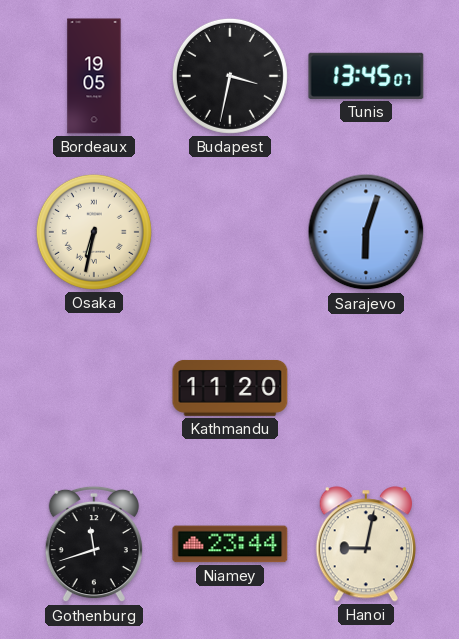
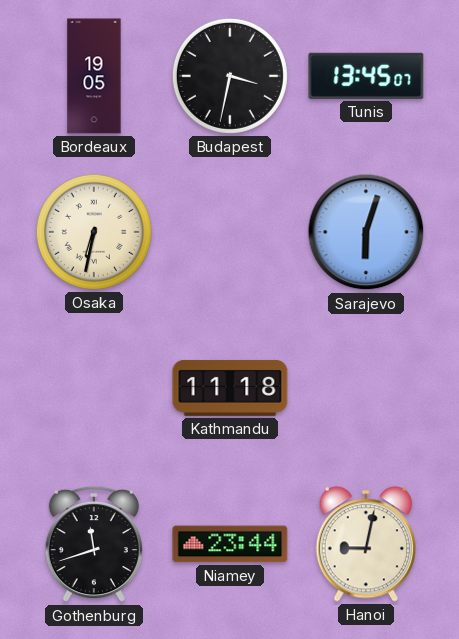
Kathmandu: 11:20 -> 11:18
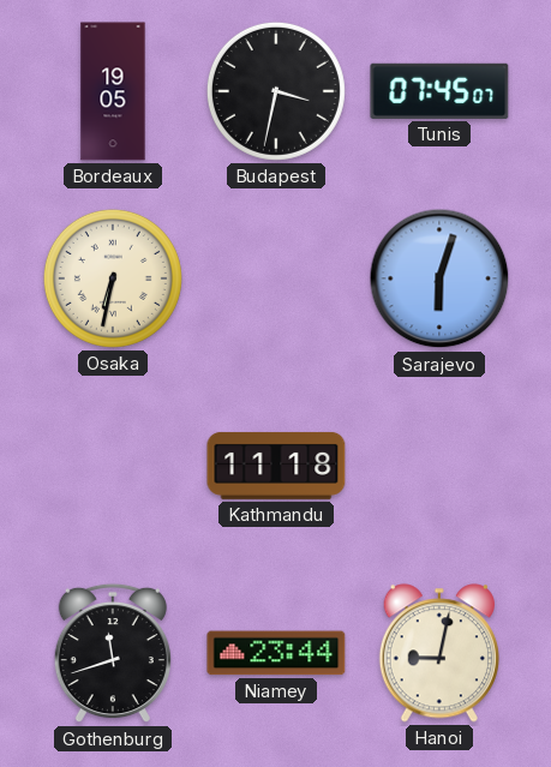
Tunis: 13:45 -> 07:45
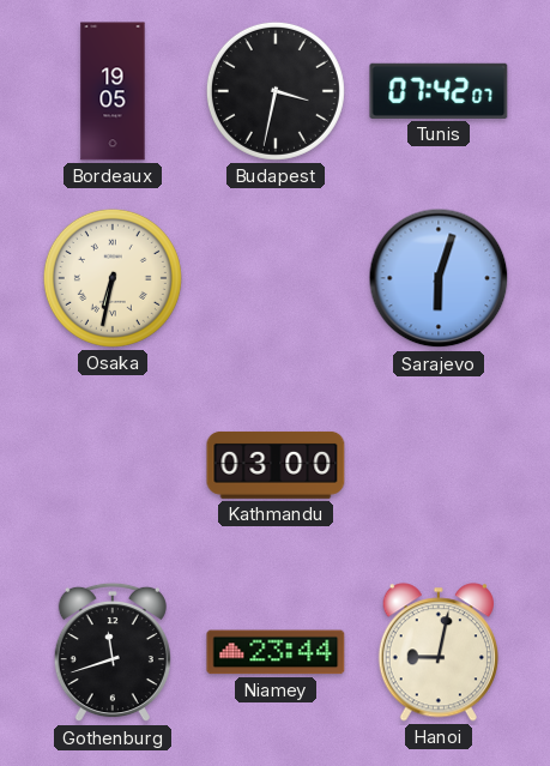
Tunis: 07:45 -> 07:42
Kathmandu: 11:18 -> 03:00
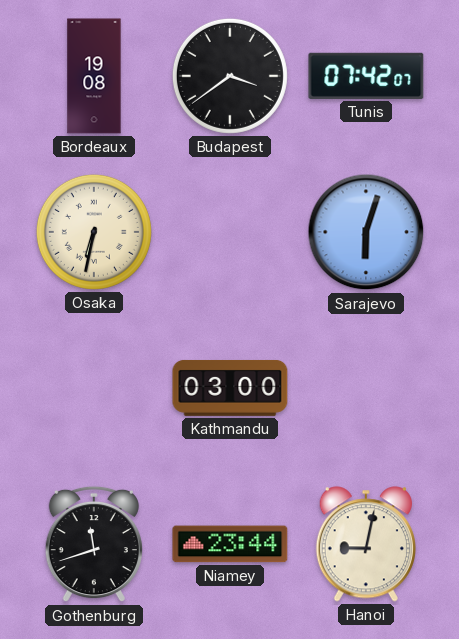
Bordeaux: 19:05 -> 19:08
Budapest: 3:32 -> 3:39
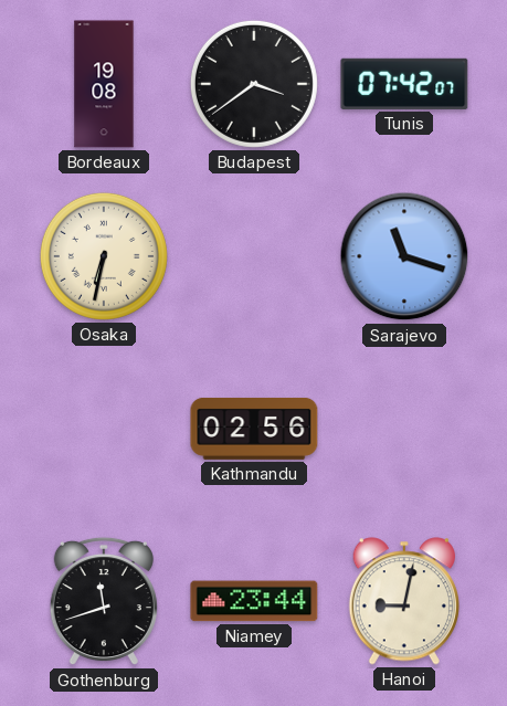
Sarajevo: 6:03 -> 11:18
Kathmandu: 03:00 -> 02:56
